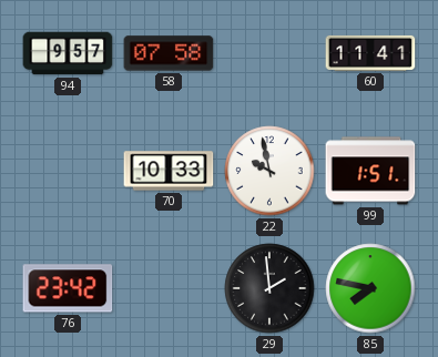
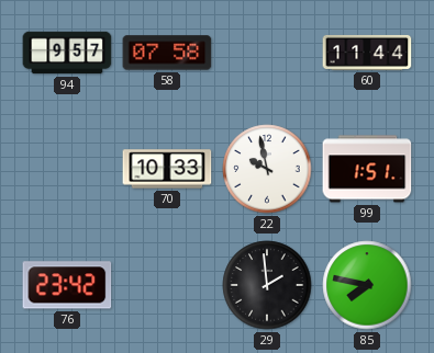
60: 11:41 -> 11:44
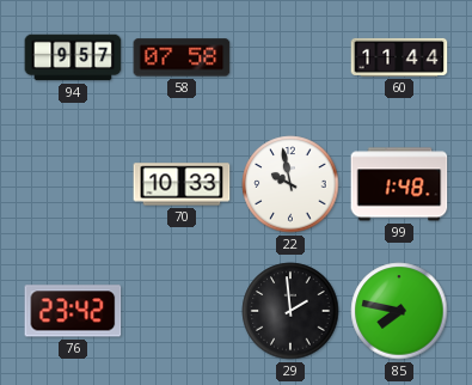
99: 1:51 -> 1:48
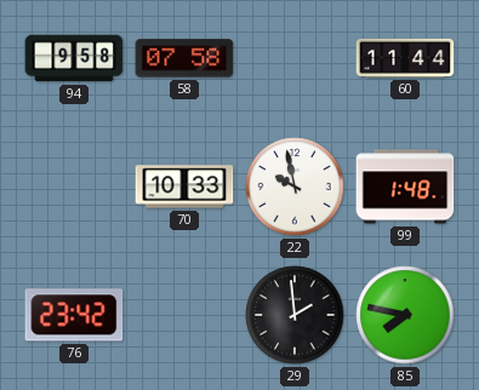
94: 9:57 -> 9:58
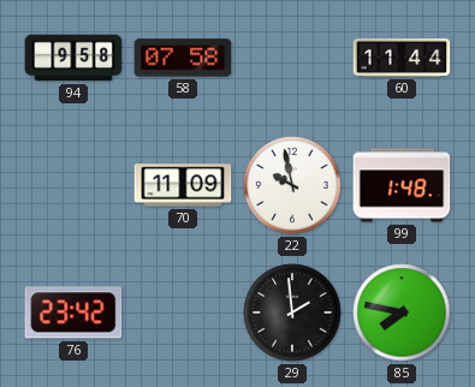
70: 10:33 -> 11:09
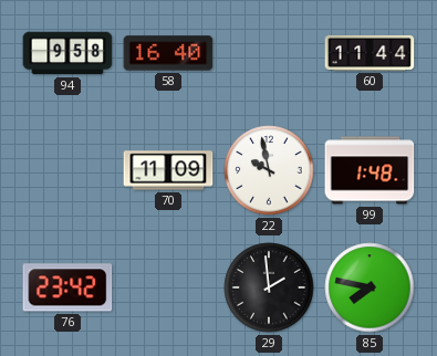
58: 07:58 -> 16:40
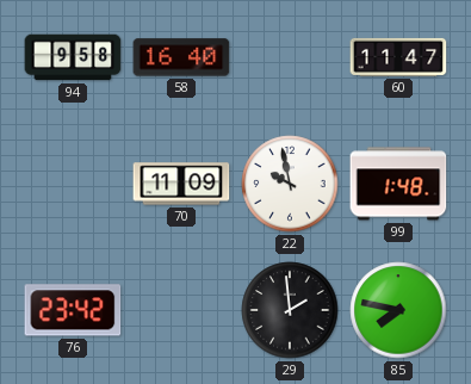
60: 11:44 -> 11:47
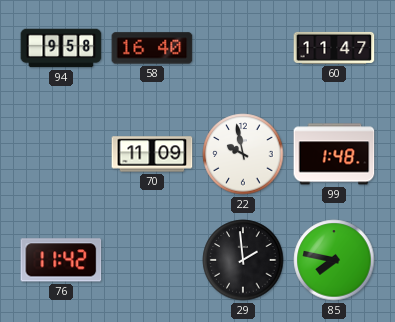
76: 23:42 -> 11:42
